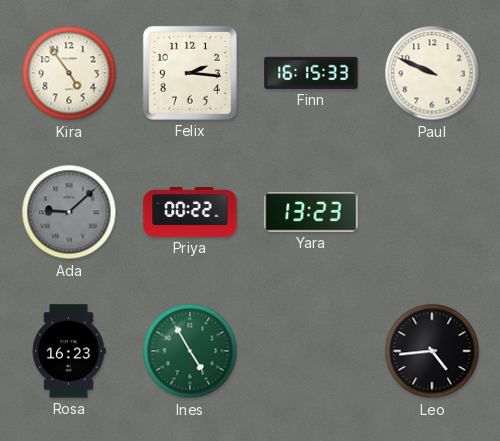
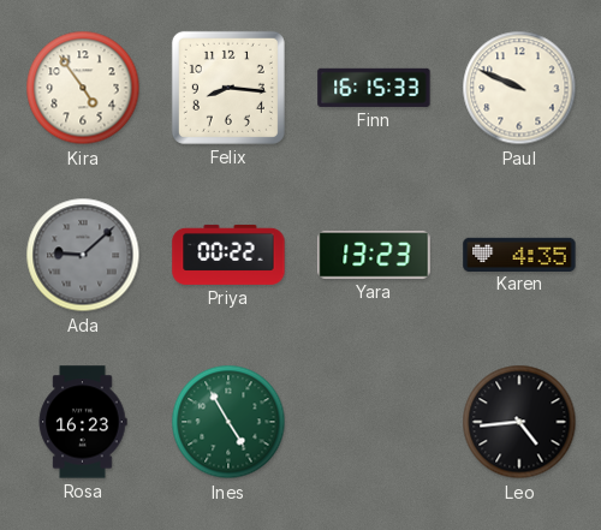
Felix: 2:16 -> 8:16
Karen: none -> 4:35
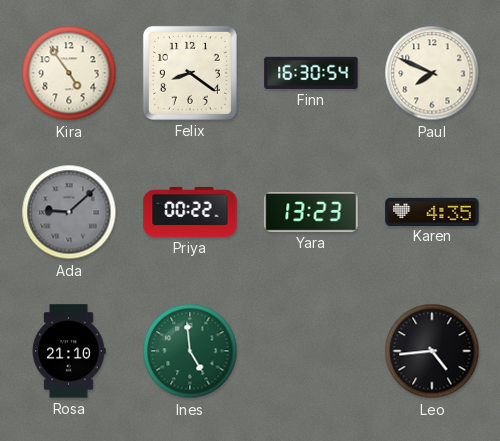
Felix: 8:16 -> 8:21
Finn: 16:15 -> 16:30
Paul: 9:49 -> 7:49
Rosa: 16:23 -> 21:10
Ines: 4:55 -> 4:59
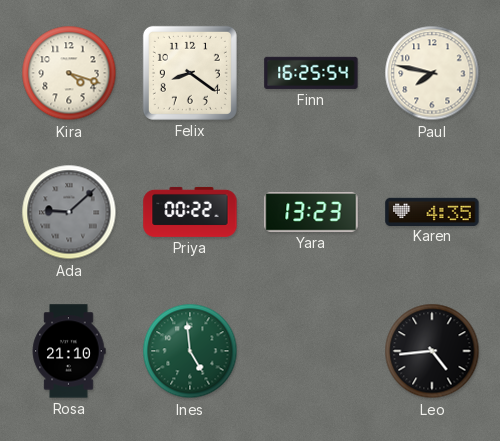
Kira: 4:54 -> 4:18
Finn: 16:30 -> 16:25
Paul: 7:49 -> 7:47
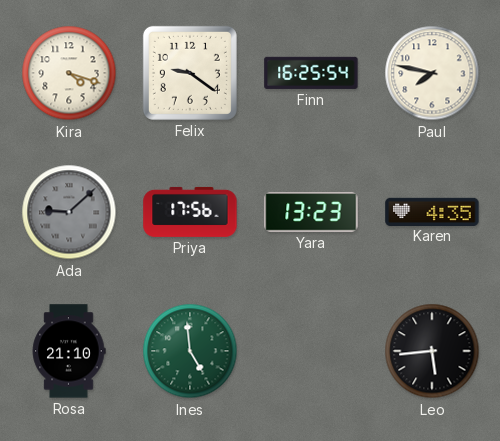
Felix: 8:21 -> 9:21
Priya: 00:22 -> 17:56
Leo: 4:44 -> 5:44
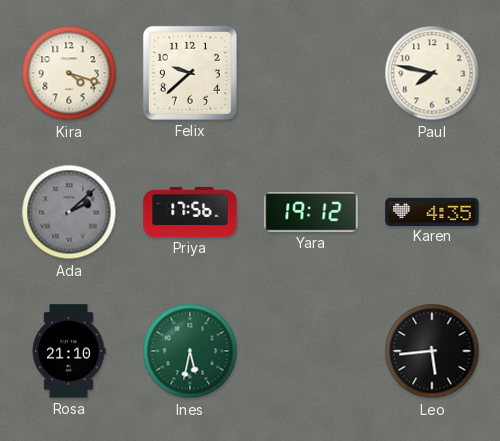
Felix: 9:21 -> 9:38
Finn: 16:25 -> none
Ada: 9:08 -> 2:08
Yara: 13:23 -> 19:12
Ines: 4:59 -> 5:32
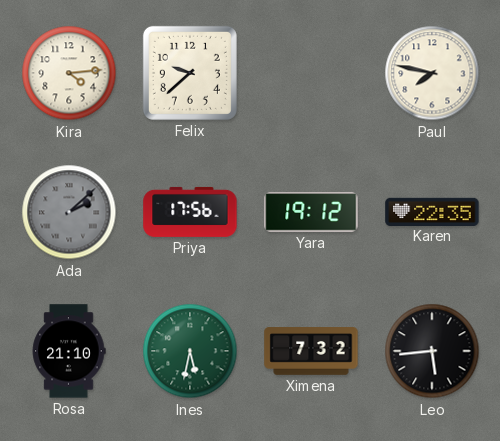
Kira: 4:18 -> 4:14
Karen: 4:35 -> 22:35
Ximena: none -> 7:32
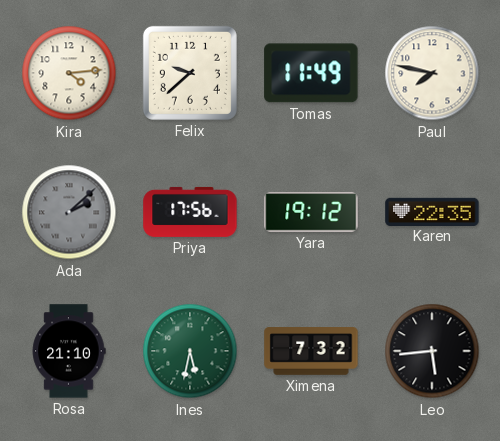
Tomas: none -> 11:49
